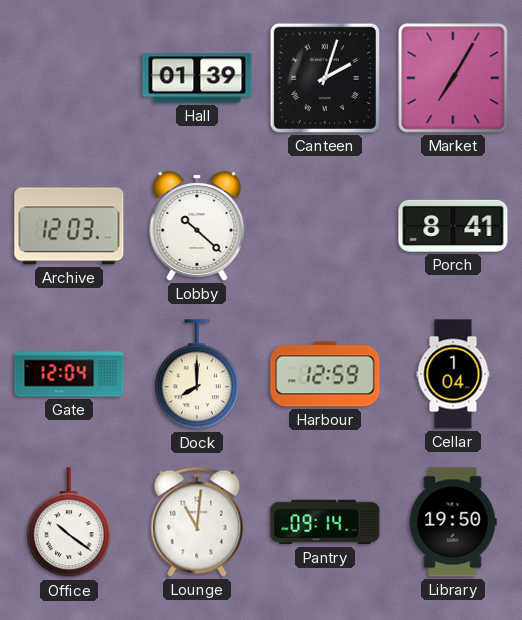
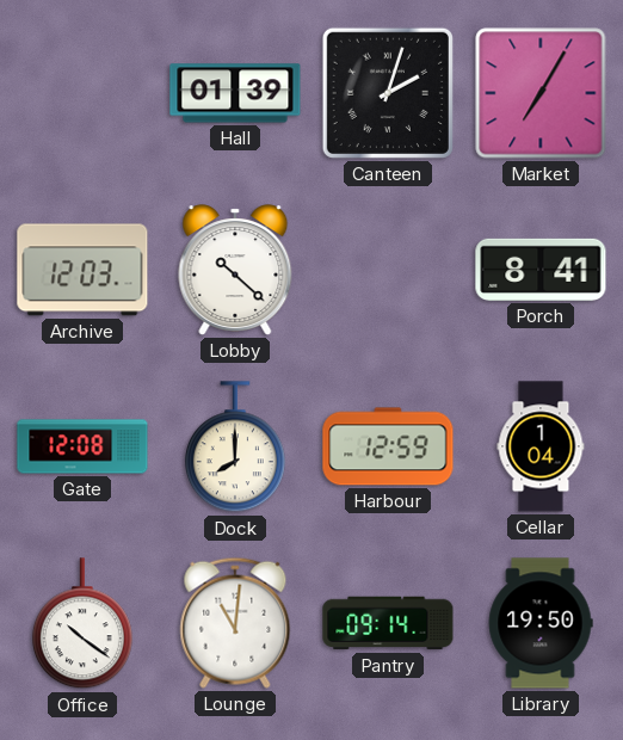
Gate: 12:04 -> 12:08
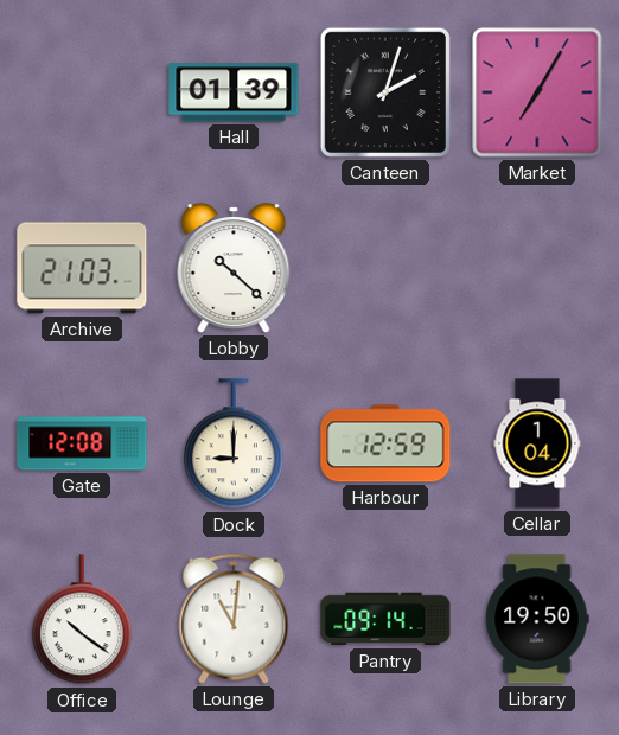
Archive: 12:03 -> 21:03
Porch: 8:41 -> none
Dock: 8:00 -> 9:00
